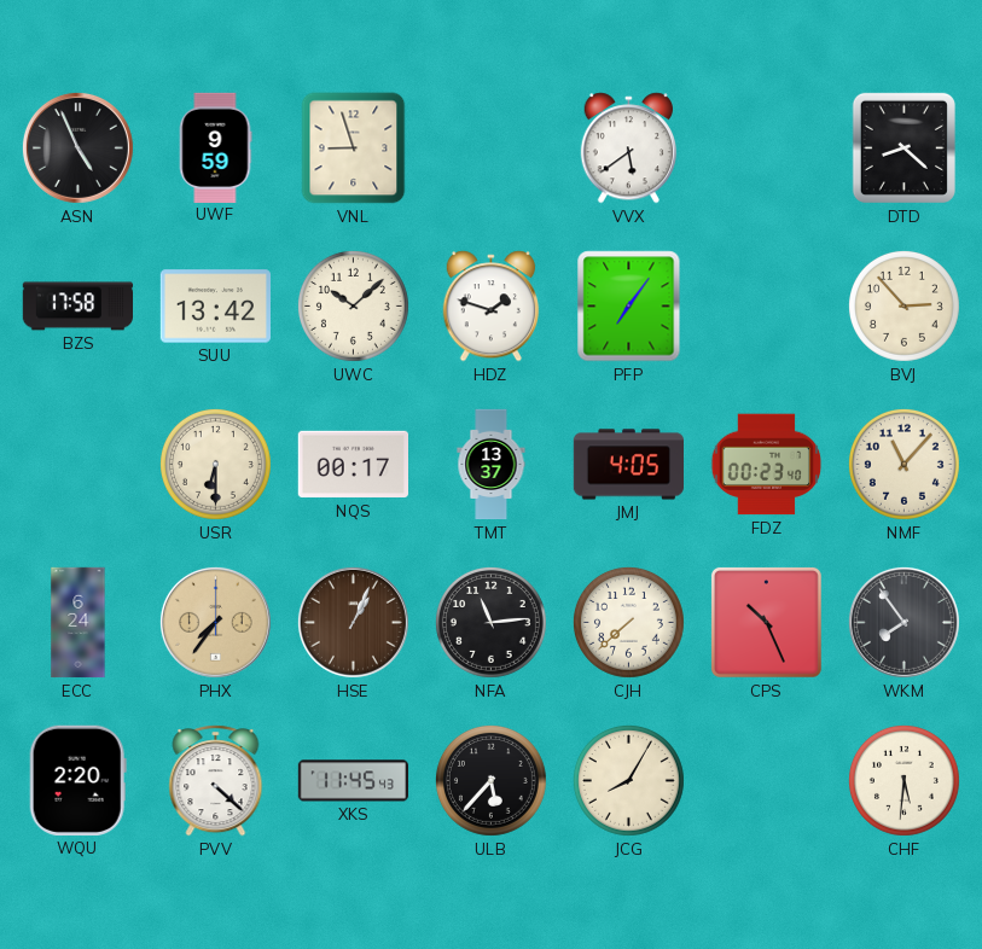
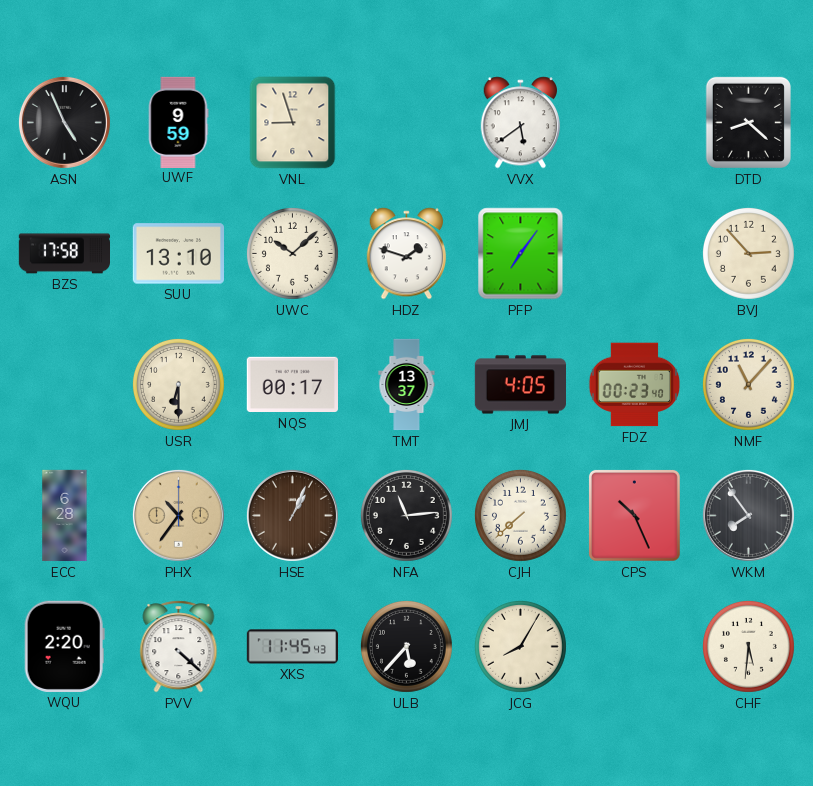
SUU: 13:42 -> 13:10
ECC: 6:24 -> 6:28
PHX: 7:36 -> 10:36
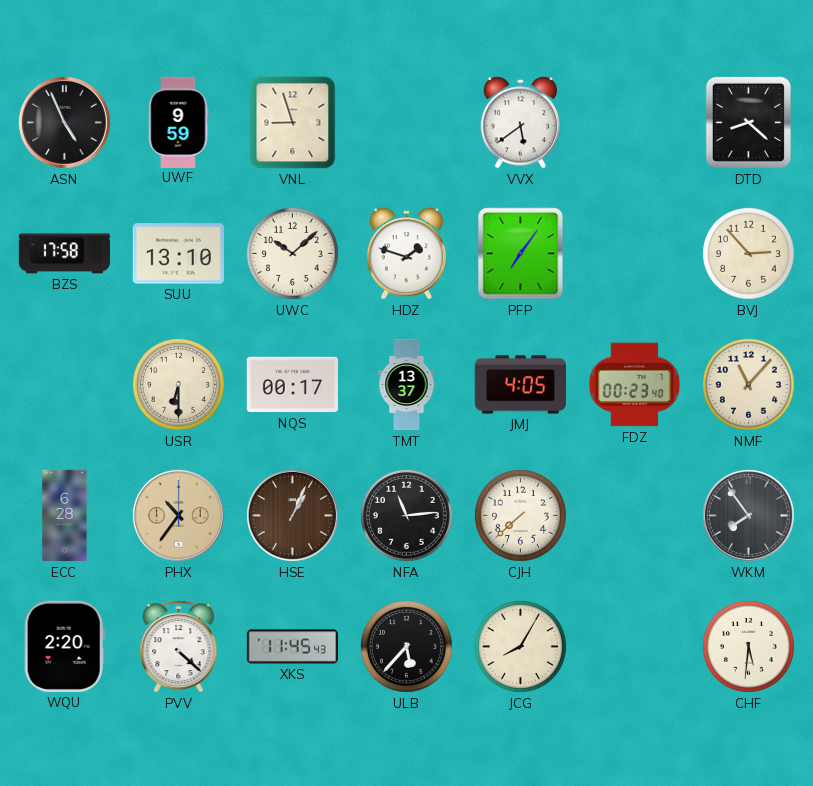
CPS: 10:26 -> none
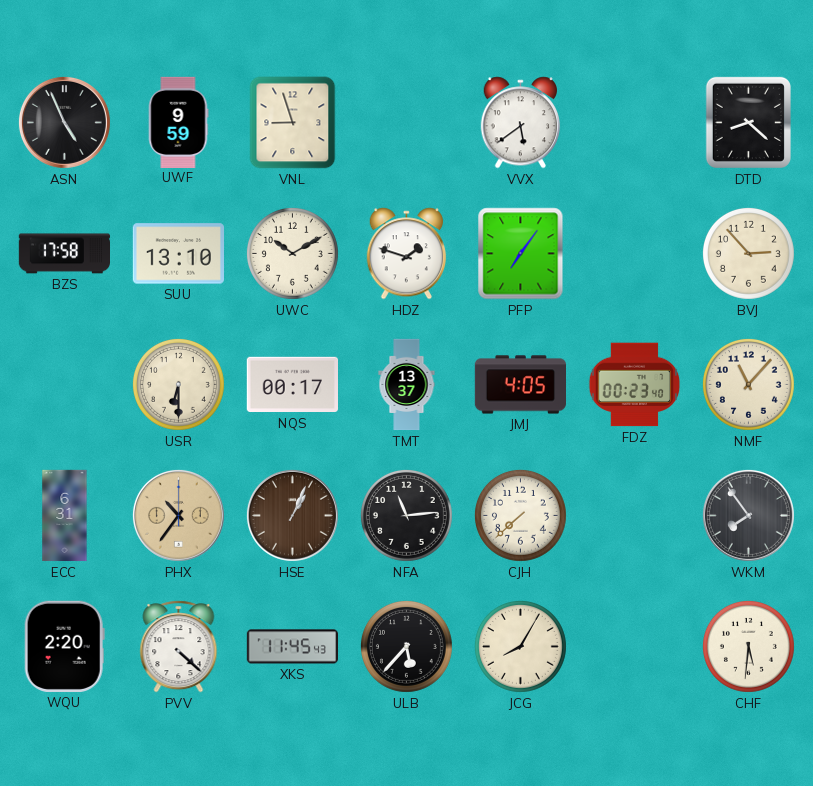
UWC: 10:08 -> 10:10
ECC: 6:28 -> 6:31
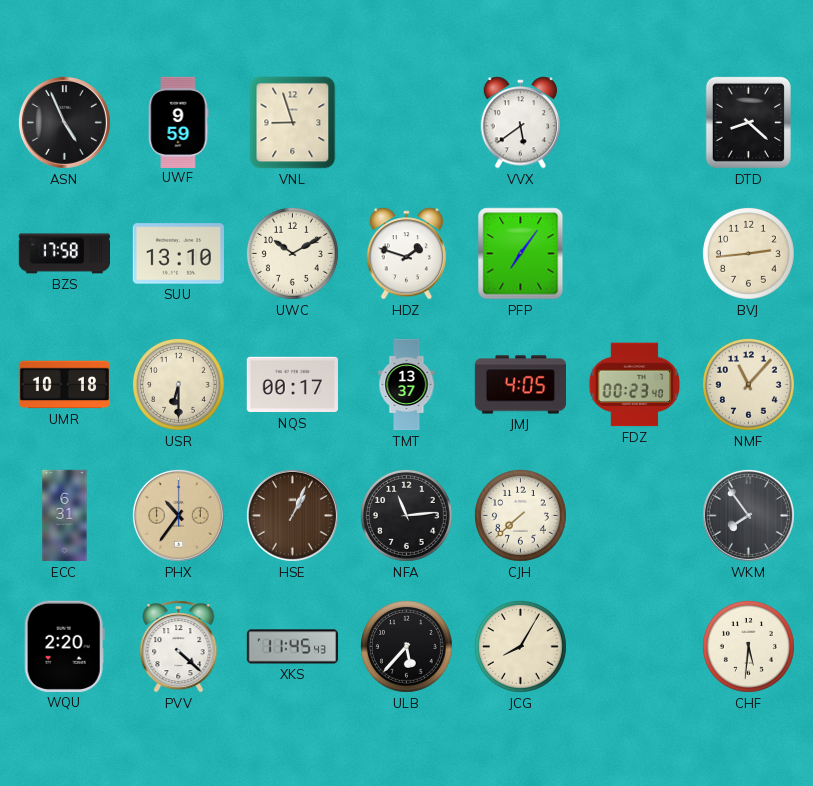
BVJ: 2:53 -> 2:44
UMR: none -> 10:18
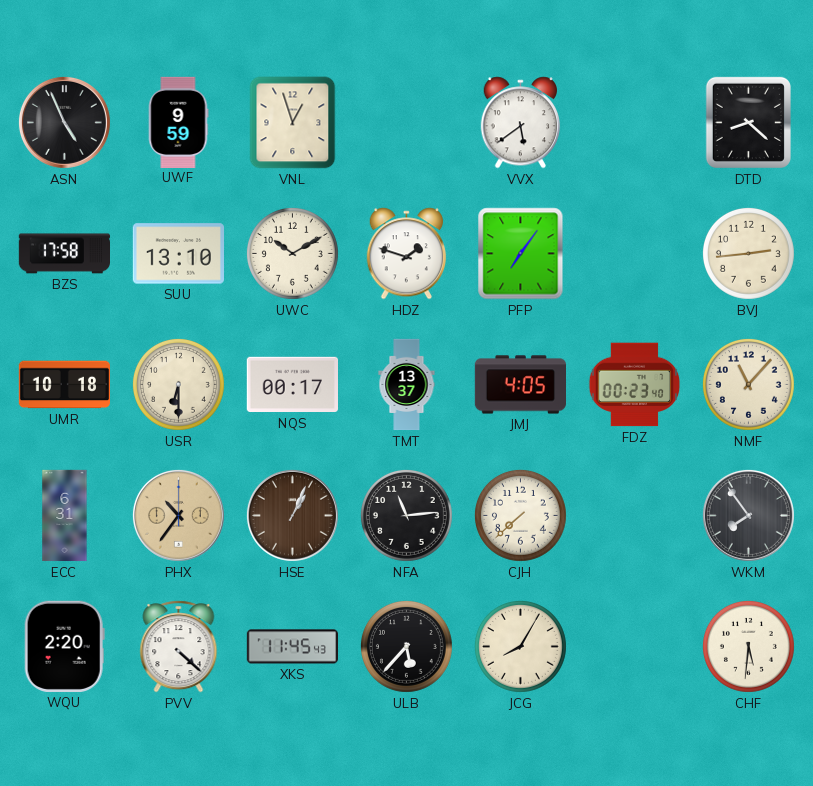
VNL: 8:57 -> 12:57
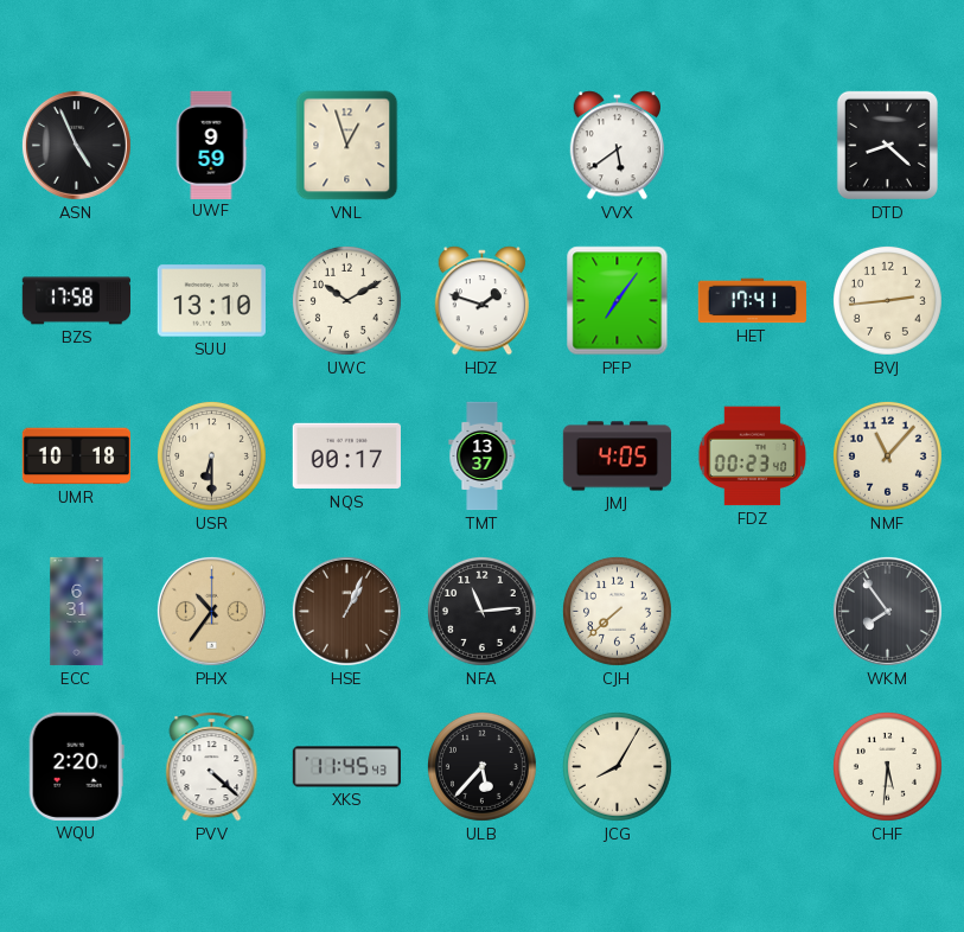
HET: none -> 17:41
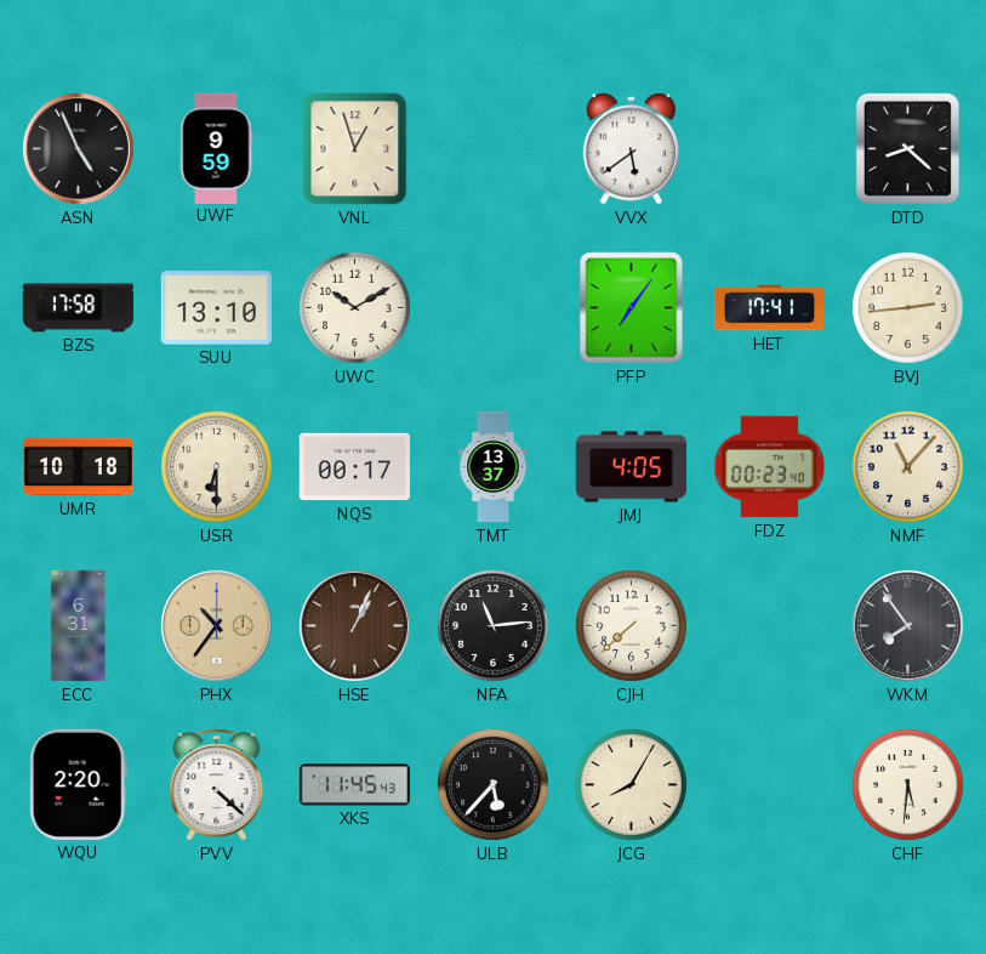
HDZ: 1:48 -> none
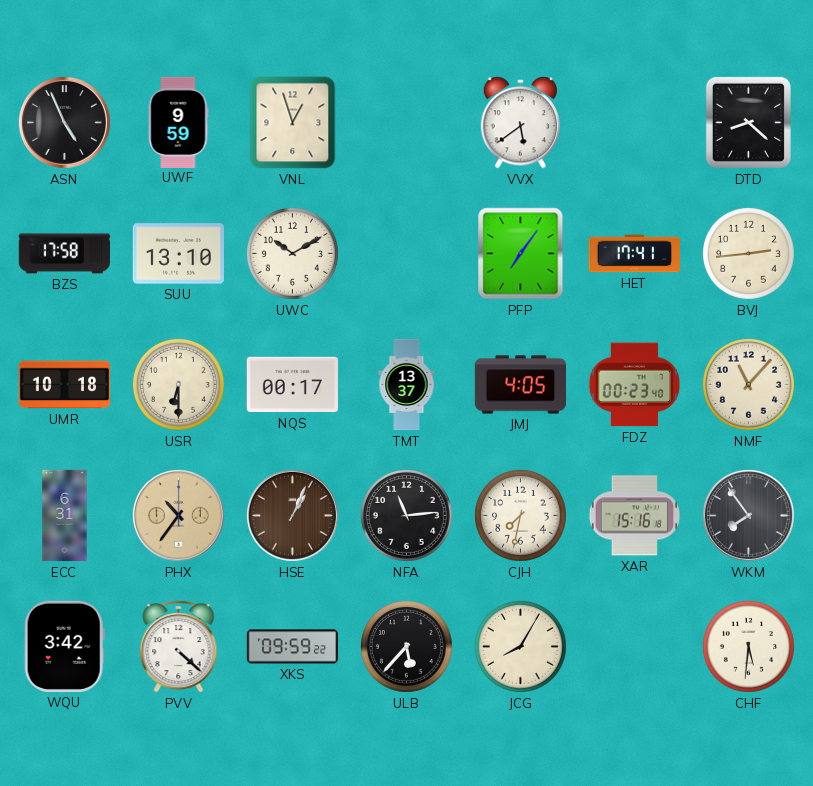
CJH: 7:38 -> 7:32
XAR: none -> 15:16
WQU: 2:20 -> 3:42
XKS: 11:45 -> 09:59
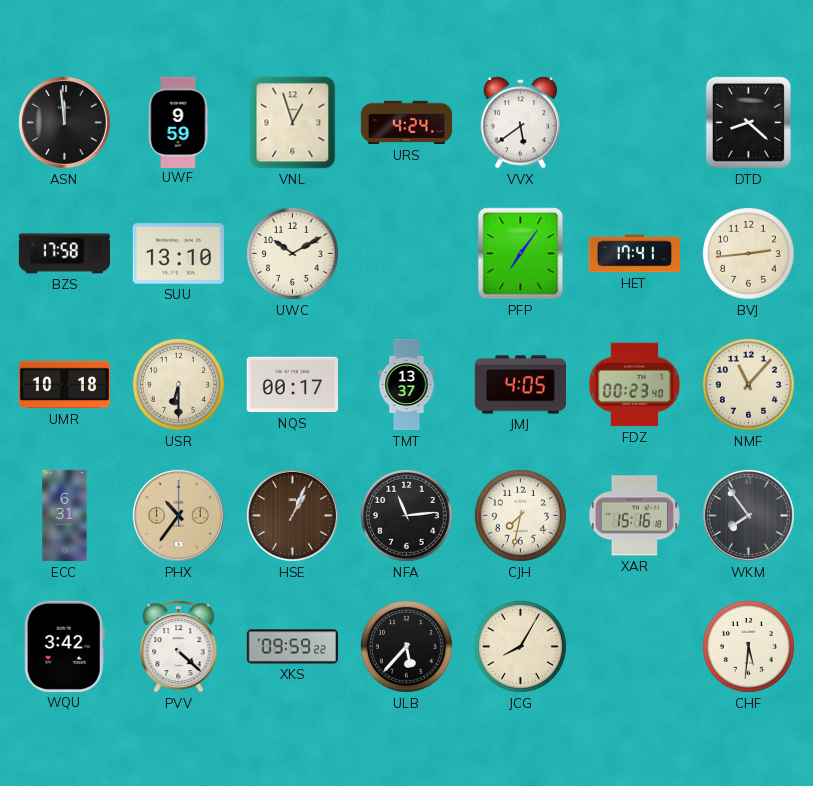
ASN: 4:56 -> 11:59
URS: none -> 4:24
